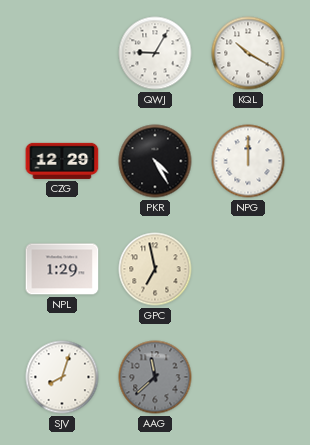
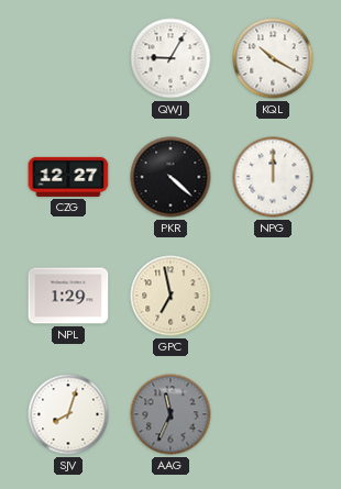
CZG: 12:29 -> 12:27
PKR: 4:25 -> 4:22
AAG: 11:38 -> 11:34
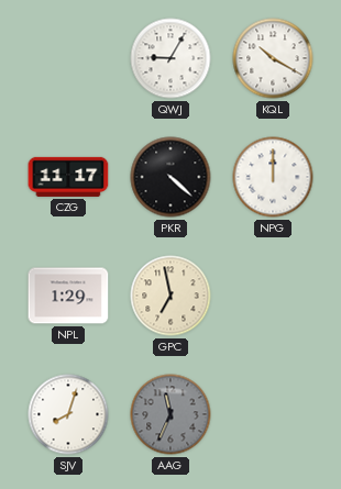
CZG: 12:27 -> 11:17
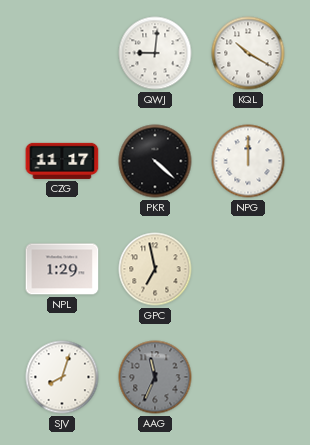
QWJ: 9:05 -> 9:01
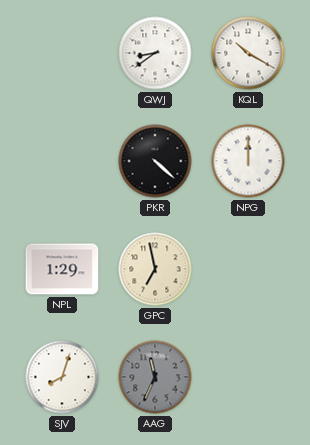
QWJ: 9:01 -> 8:39
CZG: 11:17 -> none
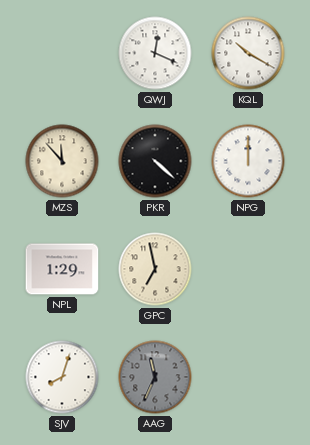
QWJ: 8:39 -> 12:19
MZS: none -> 11:53
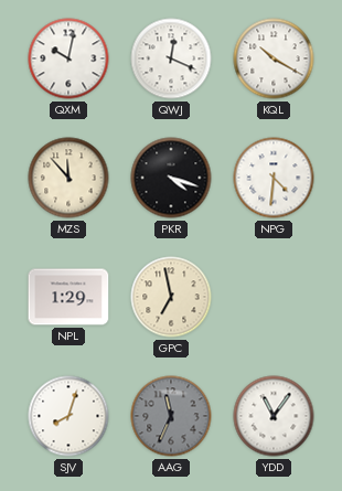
QXM: none -> 10:02
PKR: 4:22 -> 4:18
NPG: 12:00 -> 4:31
YDD: none -> 11:06
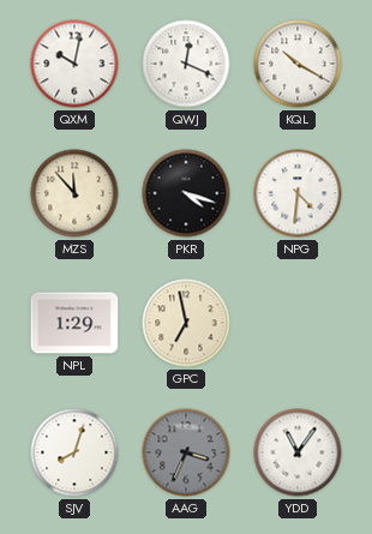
AAG: 11:34 -> 3:34
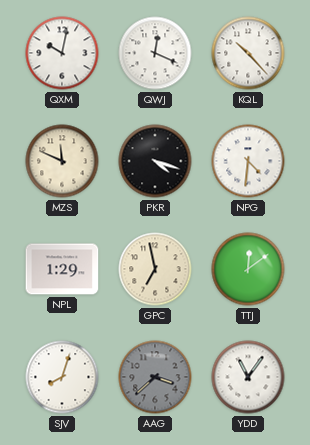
KQL: 10:20 -> 10:23
MZS: 11:53 -> 11:49
TTJ: none -> 12:09
AAG: 3:34 -> 3:38
